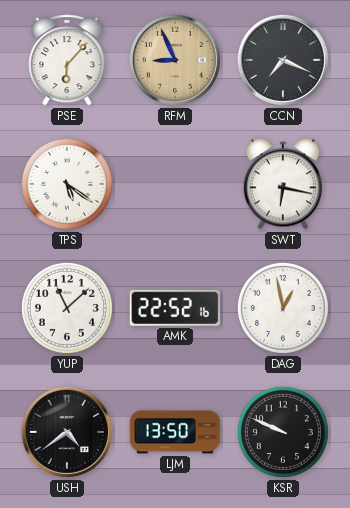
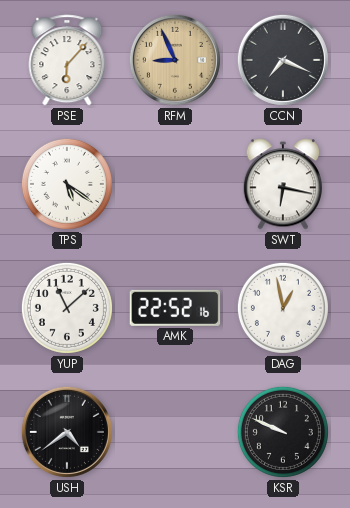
LJM: 13:50 -> none
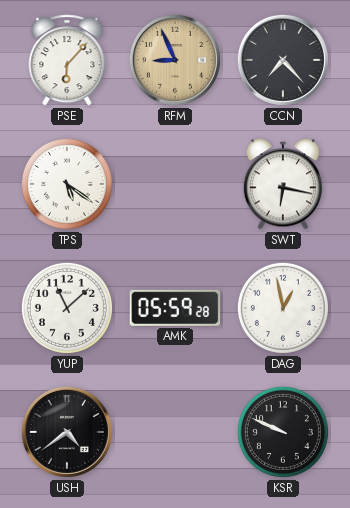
CCN: 7:19 -> 7:23
AMK: 22:52 -> 05:59
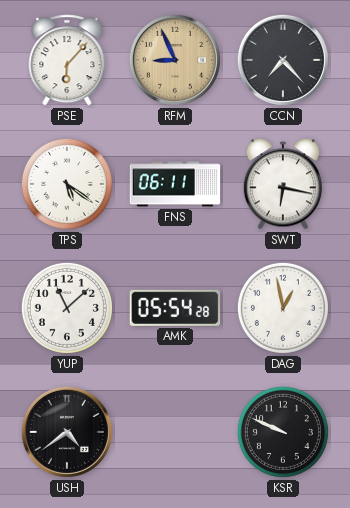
FNS: none -> 06:11
AMK: 05:59 -> 05:54
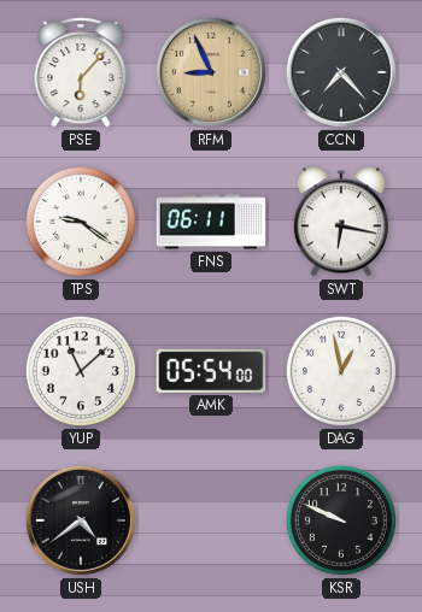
TPS: 5:21 -> 9:21
AMK: 05:54:28 -> 05:54:00
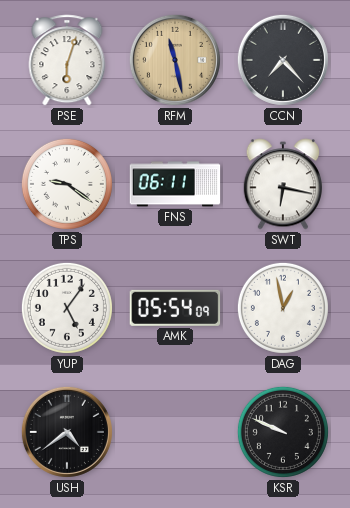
PSE: 6:07 -> 6:03
RFM: 8:56 -> 11:28
YUP: 11:08 -> 5:06
AMK: 05:54:00 -> 05:54:09
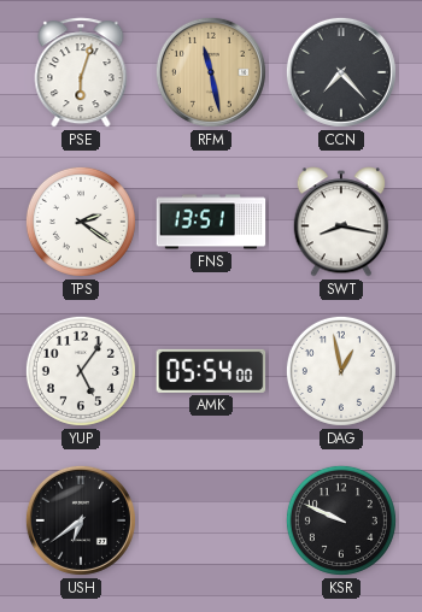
TPS: 9:21 -> 2:21
FNS: 06:11 -> 13:51
SWT: 6:17 -> 8:17
AMK: 05:54:09 -> 05:54:00
USH: 4:39 -> 6:39
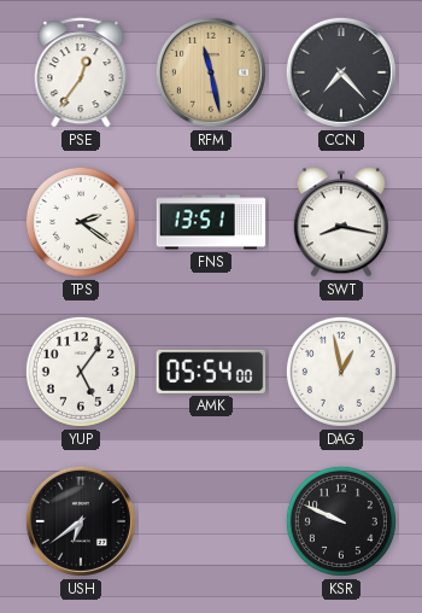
PSE: 6:03 -> 12:36
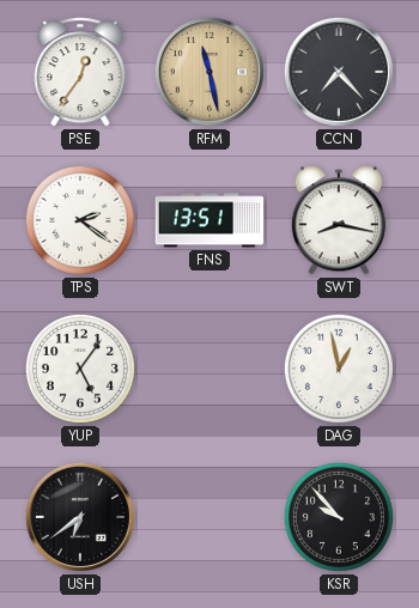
AMK: 05:54 -> none
KSR: 9:49 -> 9:53
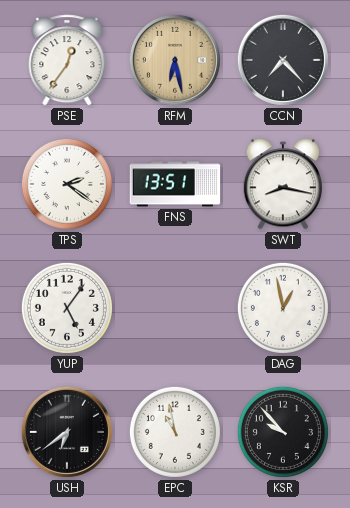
RFM: 11:28 -> 6:28
EPC: none -> 10:58
